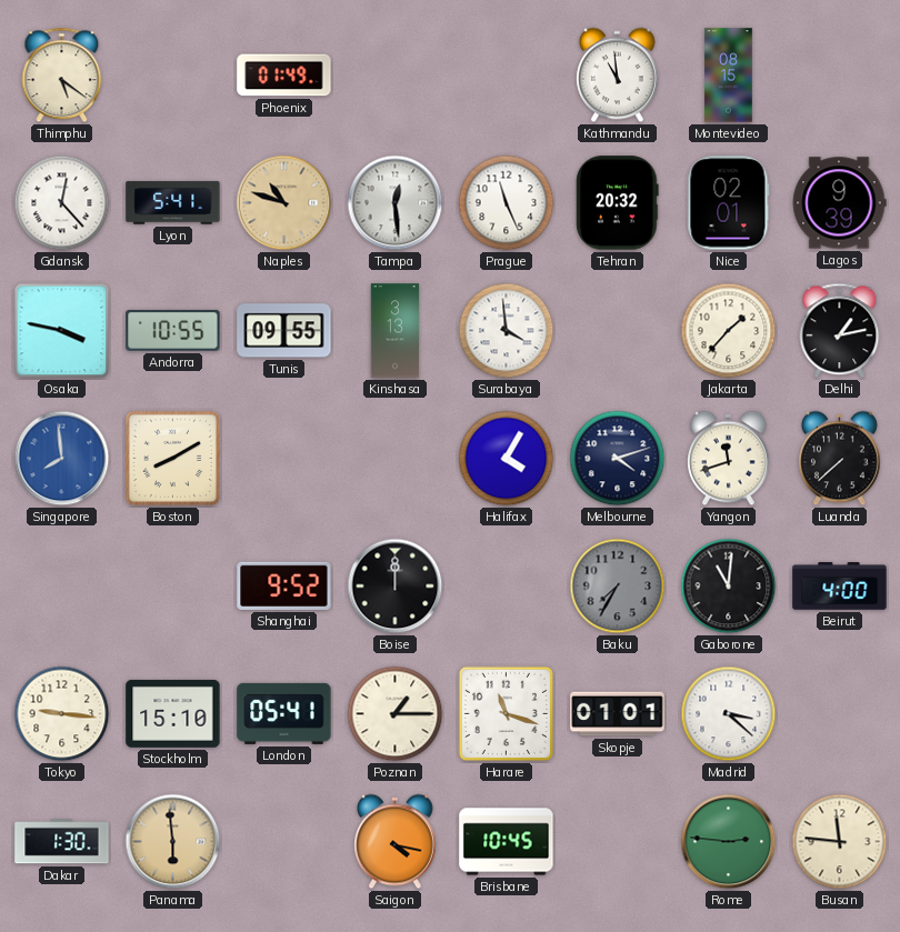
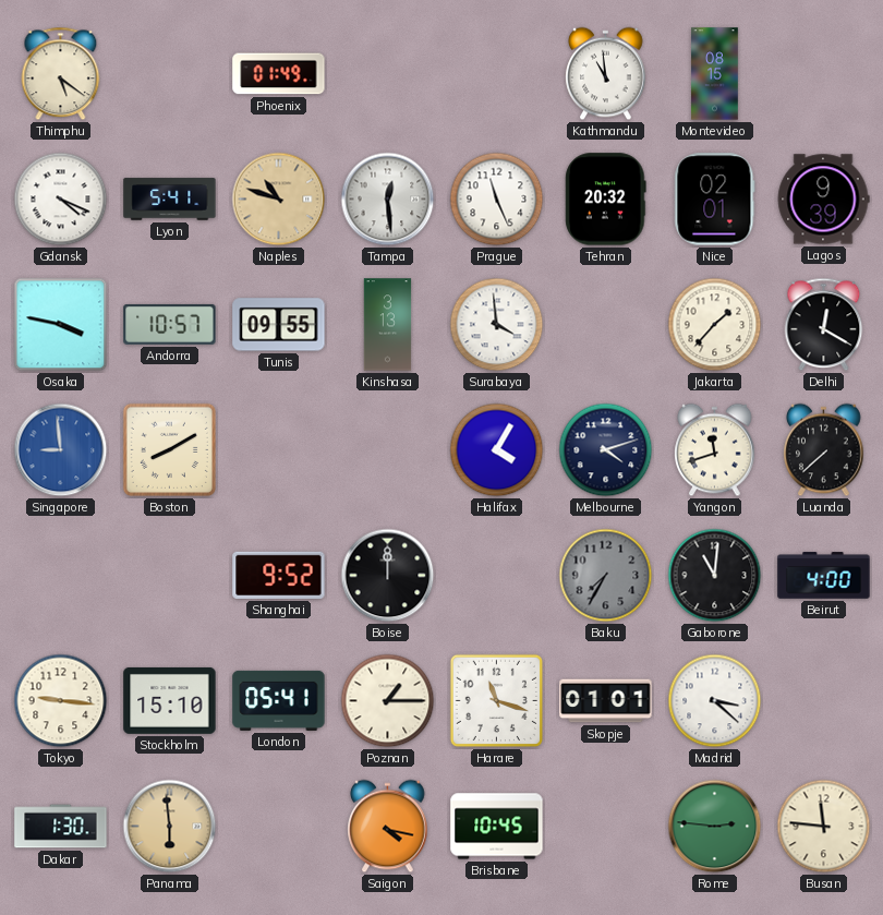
Gdansk: 12:23 -> 4:19
Andorra: 10:55 -> 10:57
Delhi: 1:13 -> 12:20
Singapore: 7:59 -> 8:59
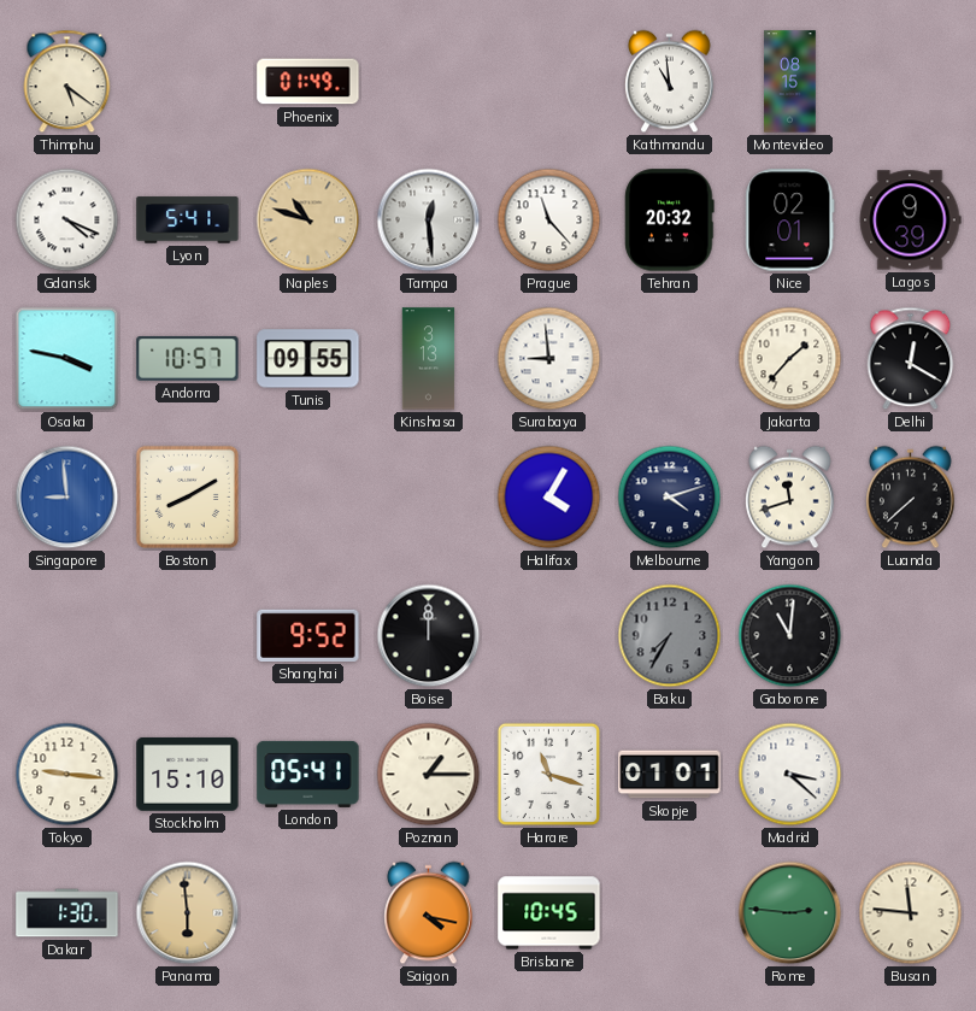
Prague: 11:26 -> 11:23
Surabaya: 3:59 -> 8:59
Beirut: 4:00 -> none
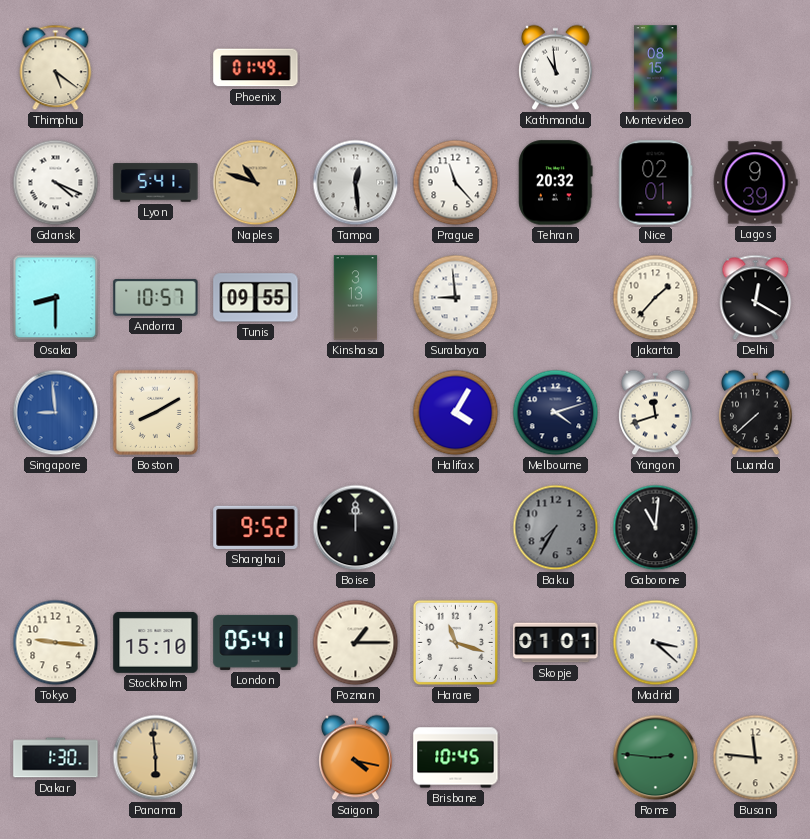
Osaka: 3:47 -> 8:30
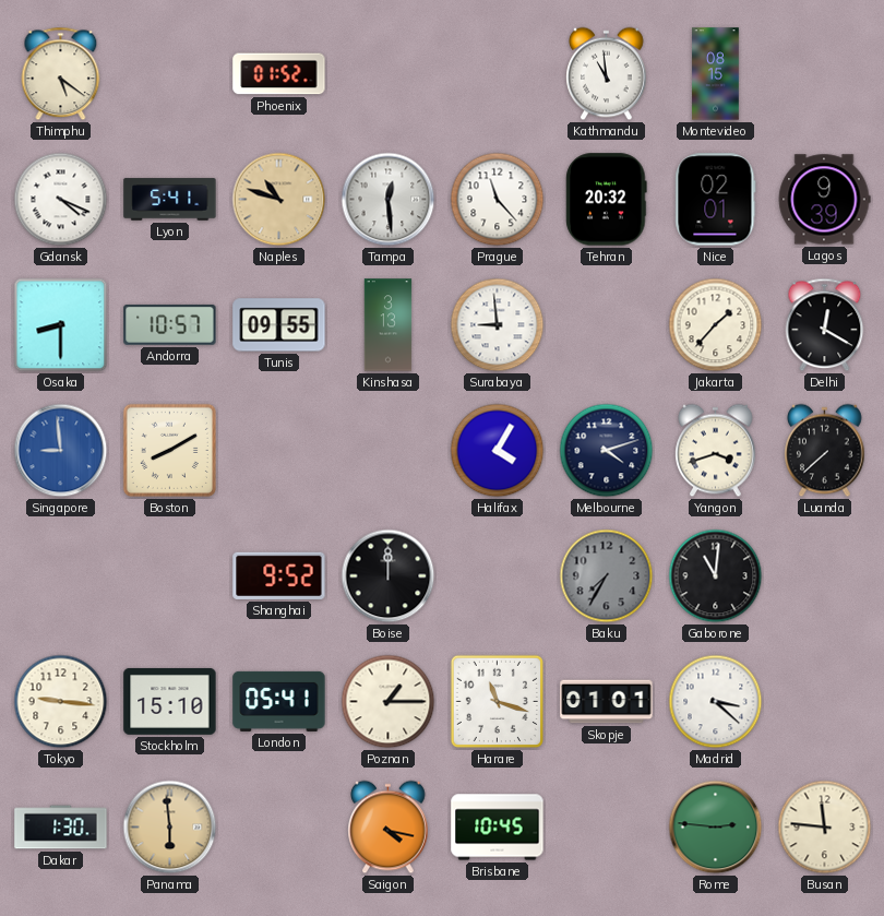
Phoenix: 01:49 -> 01:52
Yangon: 11:42 -> 3:42
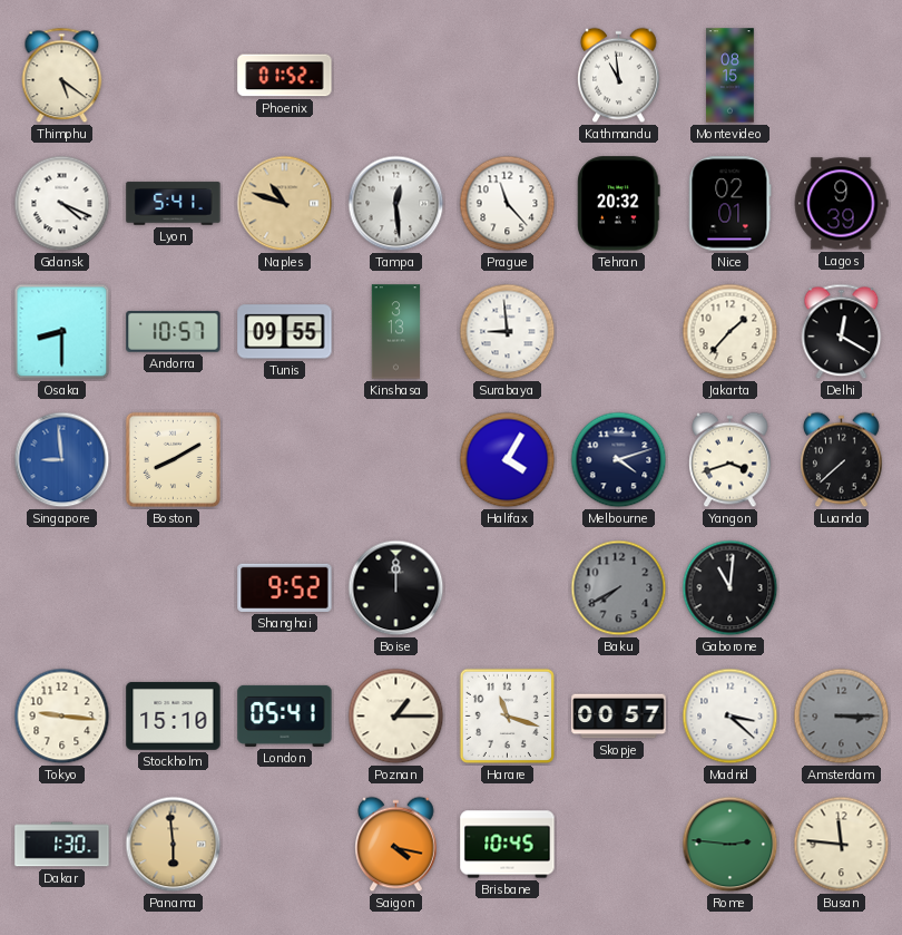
Baku: 7:35 -> 7:40
Skopje: 01:01 -> 00:57
Amsterdam: none -> 3:15
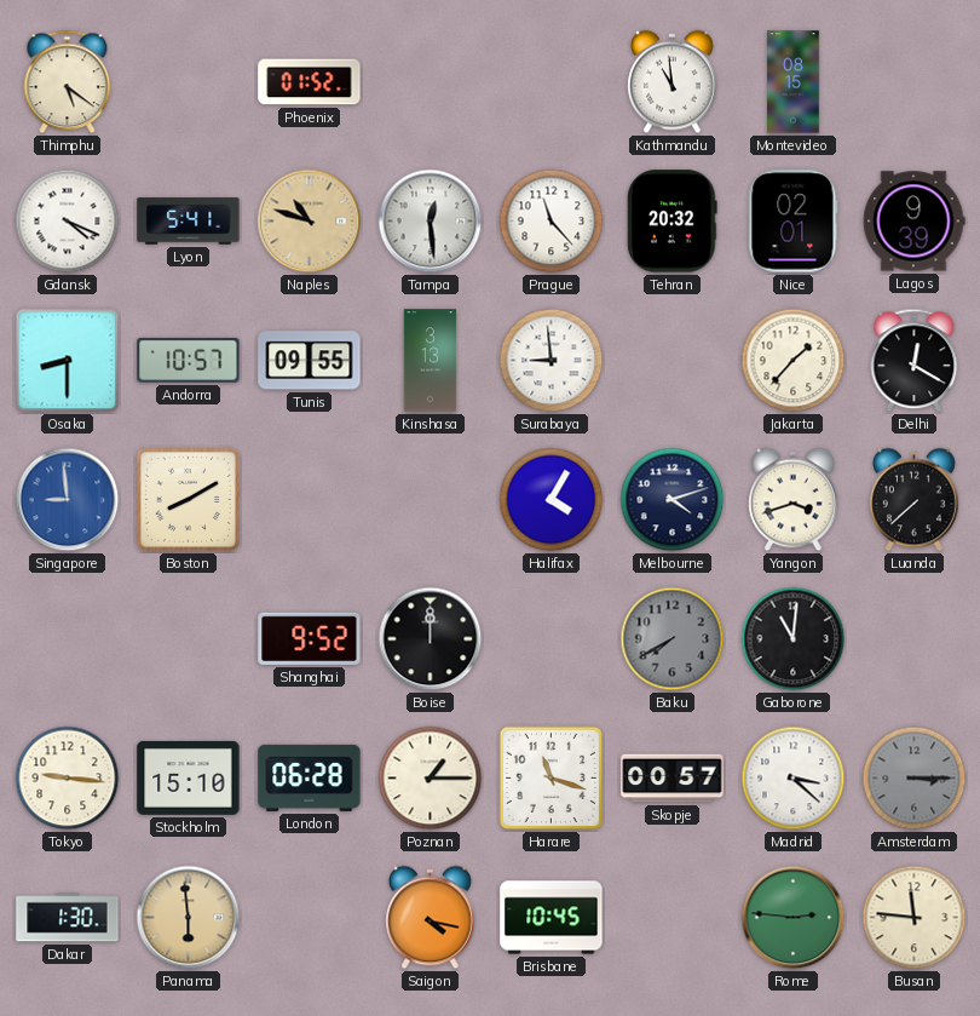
London: 05:41 -> 06:28
